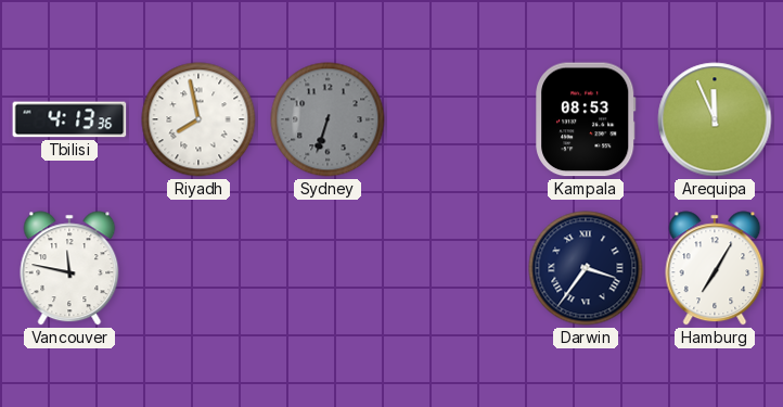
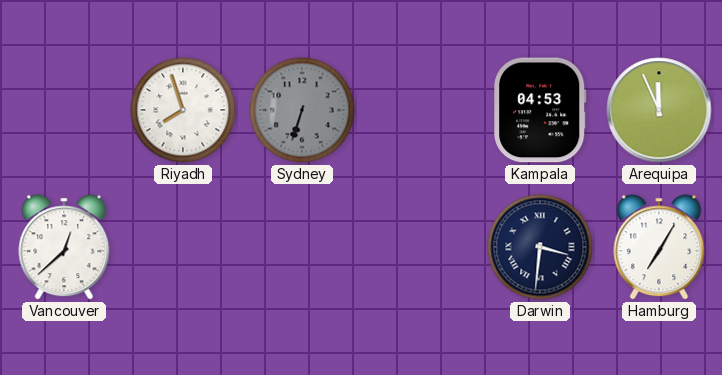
Tbilisi: 4:13 -> none
Riyadh: 7:58 -> 7:57
Kampala: 08:53 -> 04:53
Vancouver: 11:47 -> 12:38
Darwin: 3:36 -> 3:31
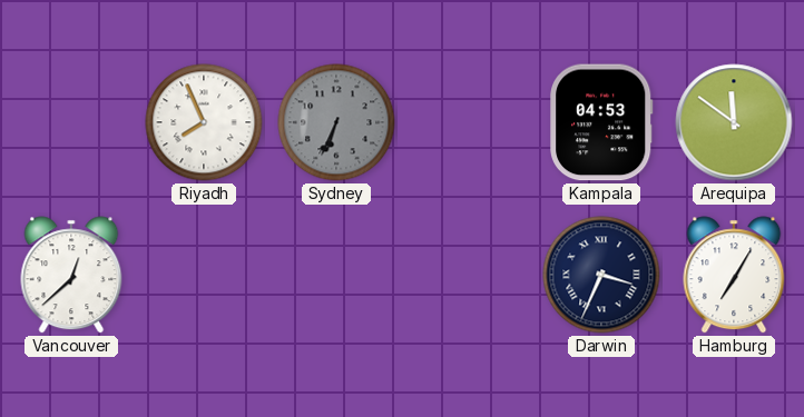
Riyadh: 7:57 -> 7:56
Sydney: 6:33 -> 6:34
Arequipa: 11:56 -> 11:51
Darwin: 3:31 -> 3:34
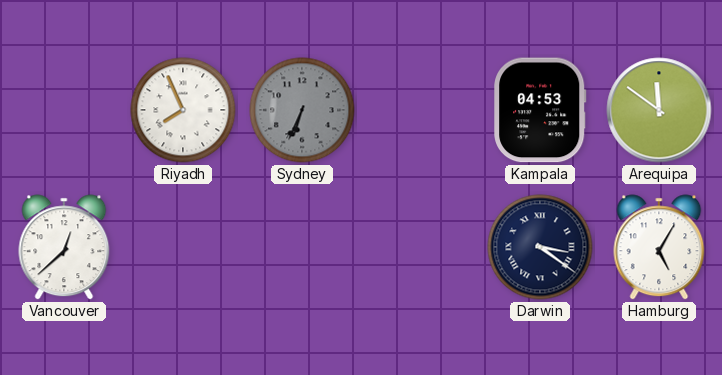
Darwin: 3:34 -> 3:21
Hamburg: 7:05 -> 5:05
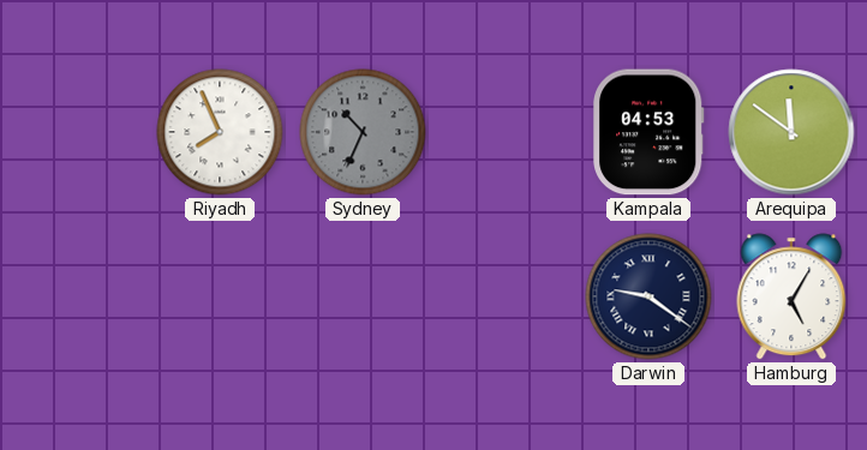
Sydney: 6:34 -> 10:34
Vancouver: 12:38 -> none
Darwin: 3:21 -> 9:21
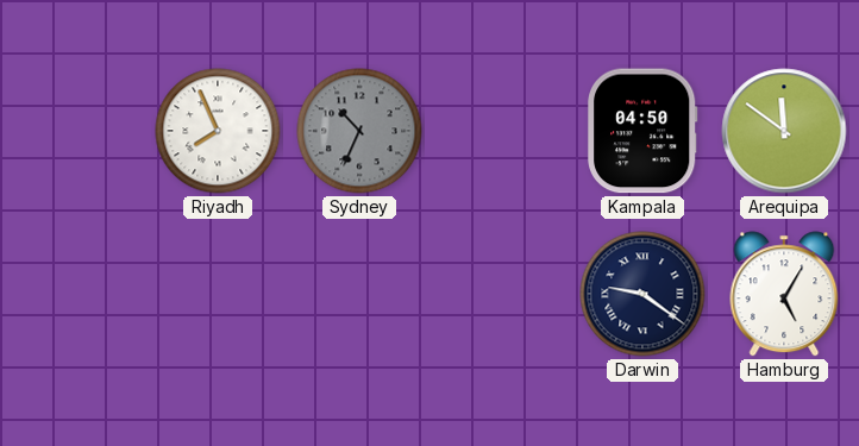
Kampala: 04:53 -> 04:50
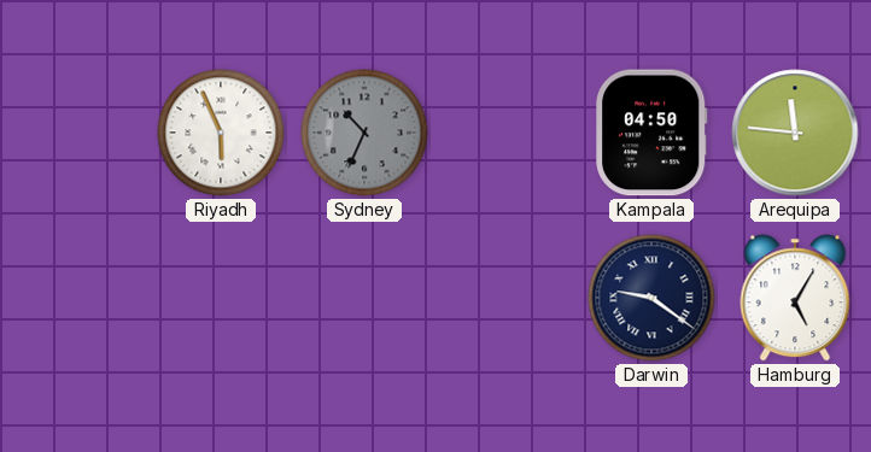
Riyadh: 7:56 -> 5:56
Arequipa: 11:51 -> 11:46
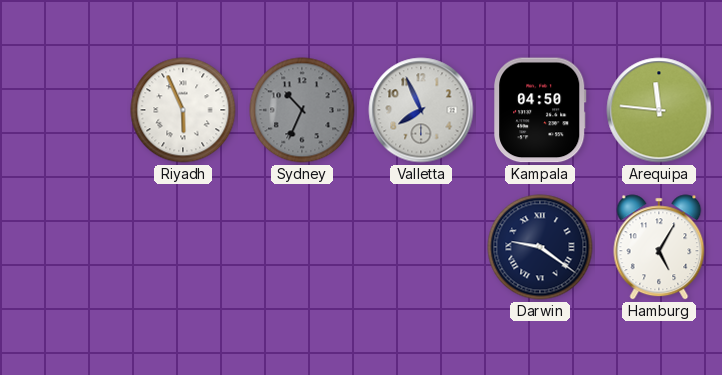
Valletta: none -> 7:56
